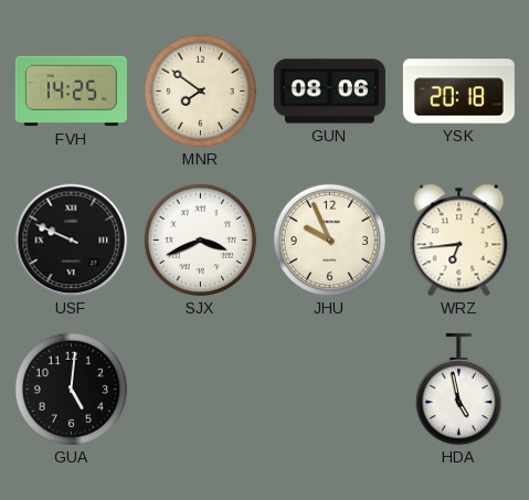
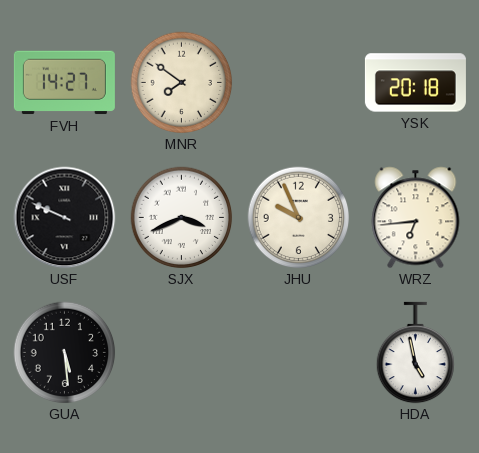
FVH: 14:25 -> 14:27
GUN: 08:06 -> none
GUA: 5:01 -> 5:29
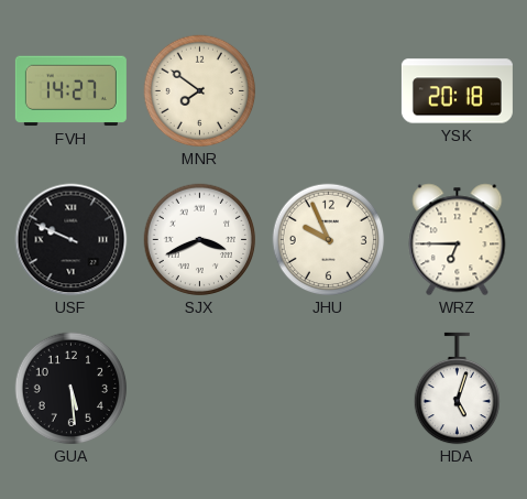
WRZ: 6:44 -> 6:45
HDA: 4:58 -> 5:03
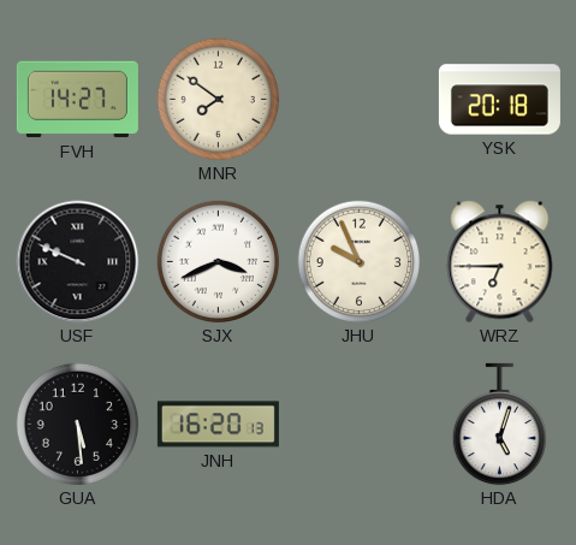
JNH: none -> 16:20
